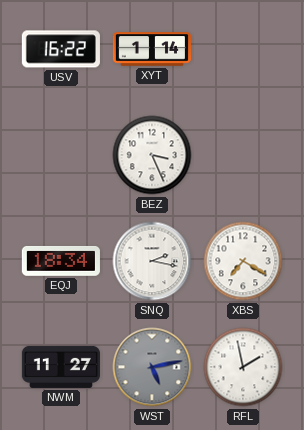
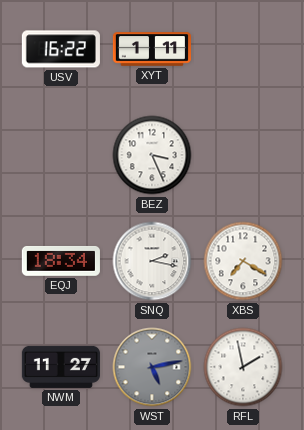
XYT: 1:14 -> 1:11
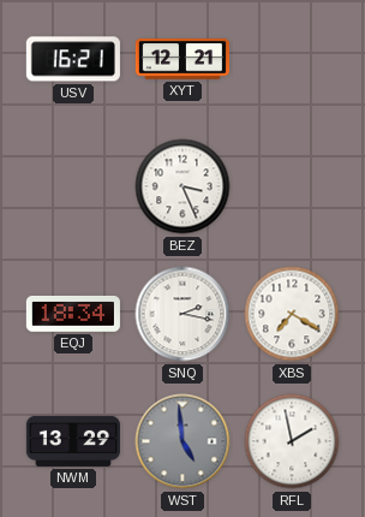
USV: 16:22 -> 16:21
XYT: 1:11 -> 12:21
NWM: 11:27 -> 13:29
WST: 5:13 -> 4:59
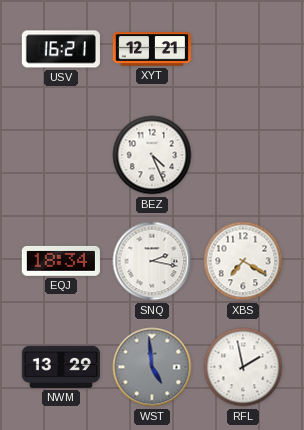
BEZ: 3:26 -> 4:26
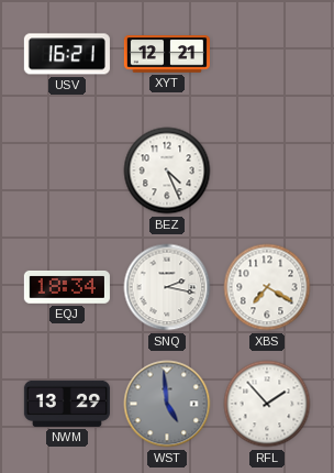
RFL: 1:58 -> 1:53
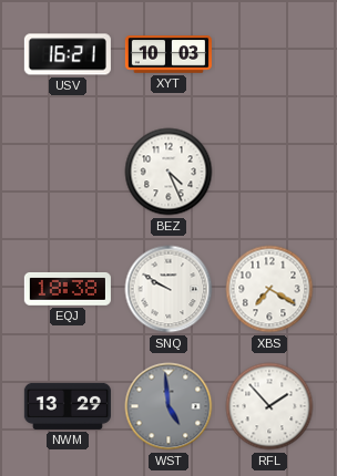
XYT: 12:21 -> 10:03
EQJ: 18:34 -> 18:38
SNQ: 2:17 -> 9:50
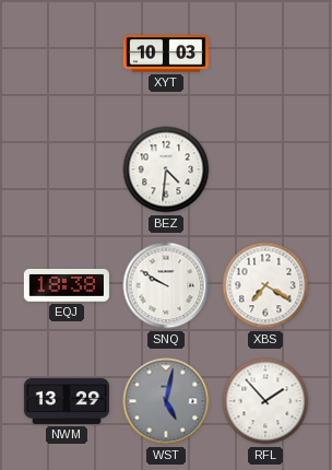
USV: 16:21 -> none
BEZ: 4:26 -> 4:31
WST: 4:59 -> 5:02
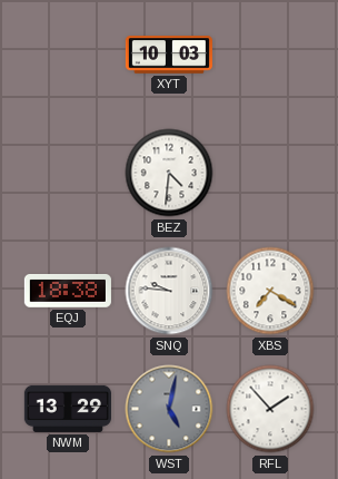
SNQ: 9:50 -> 9:46
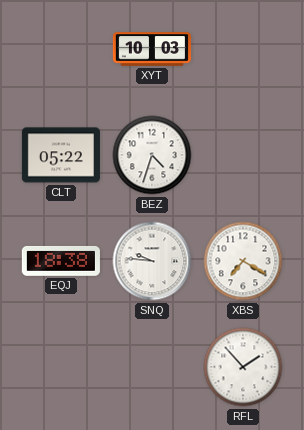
CLT: none -> 05:22
BEZ: 4:31 -> 4:33
NWM: 13:29 -> none
WST: 5:02 -> none
